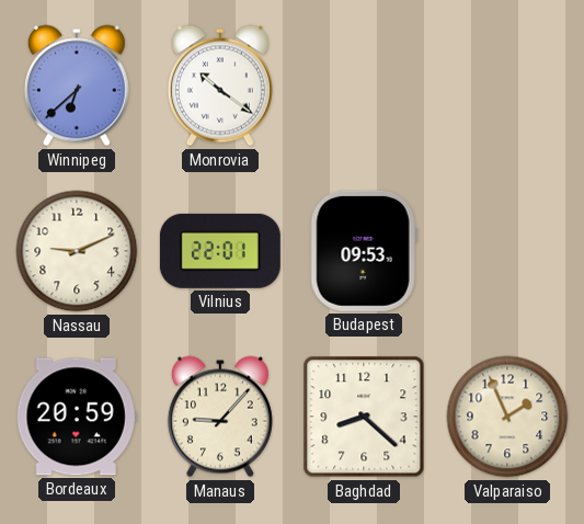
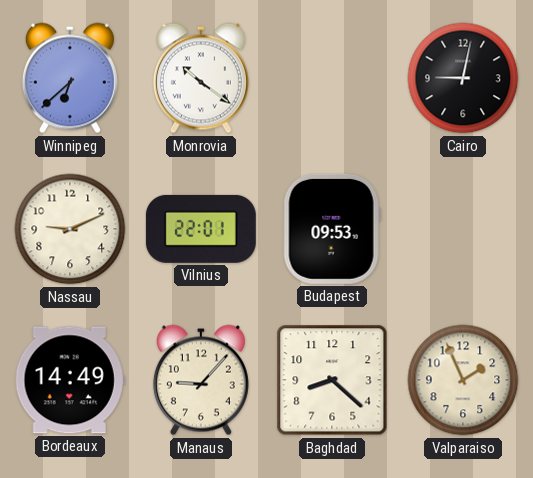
Cairo: none -> 9:02
Bordeaux: 20:59 -> 14:49
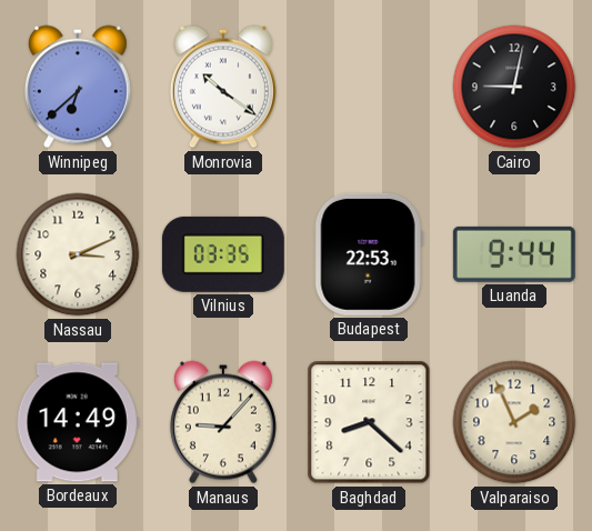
Nassau: 9:11 -> 3:11
Vilnius: 22:01 -> 03:35
Budapest: 09:53 -> 22:53
Luanda: none -> 9:44
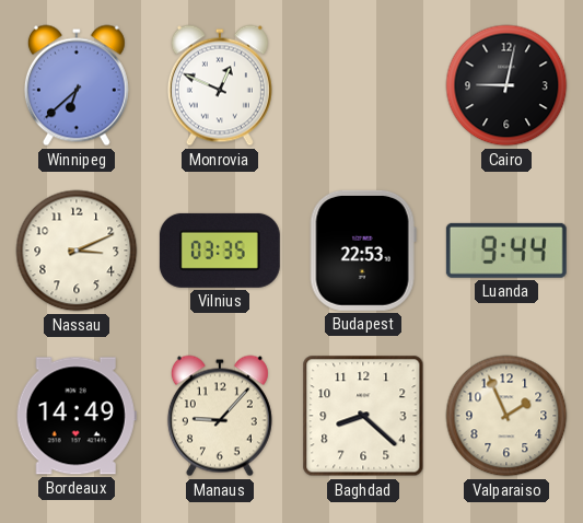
Monrovia: 10:21 -> 12:49
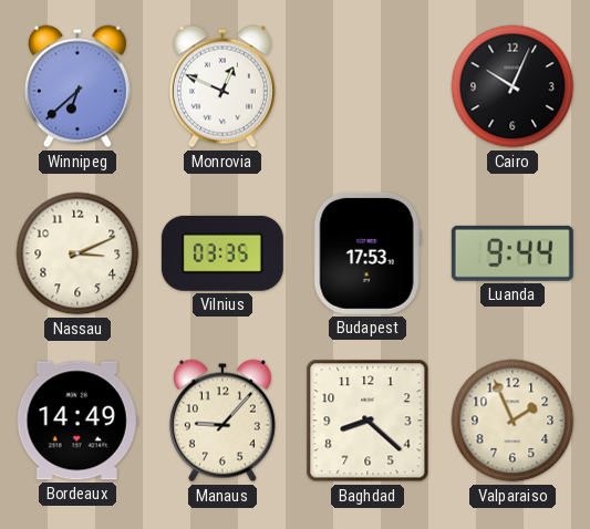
Cairo: 9:02 -> 10:04
Budapest: 22:53 -> 17:53
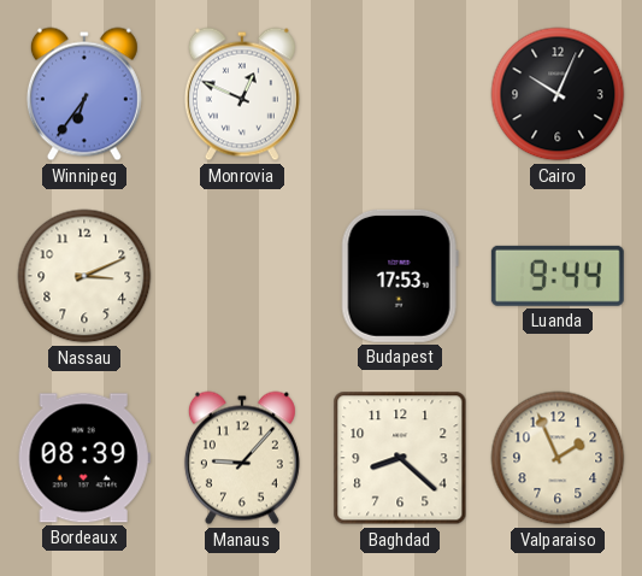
Winnipeg: 6:38 -> 6:36
Vilnius: 03:35 -> none
Bordeaux: 14:49 -> 08:39
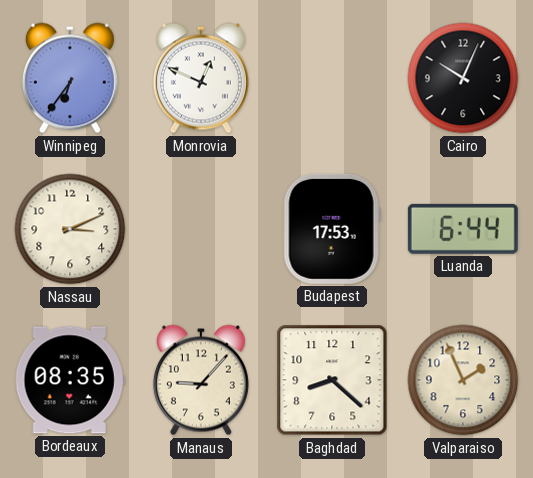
Luanda: 9:44 -> 6:44
Bordeaux: 08:39 -> 08:35
